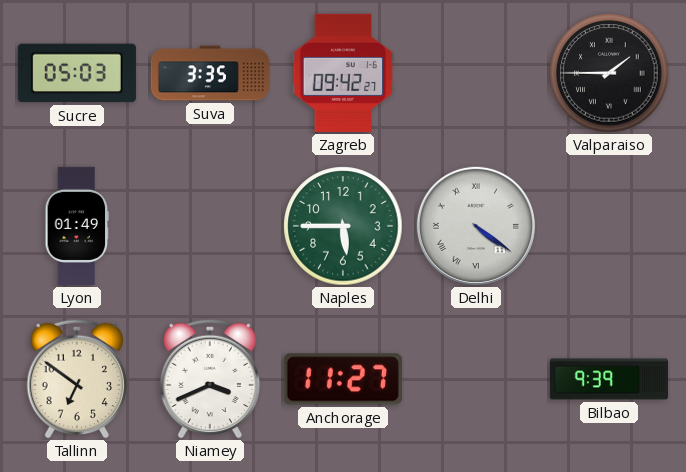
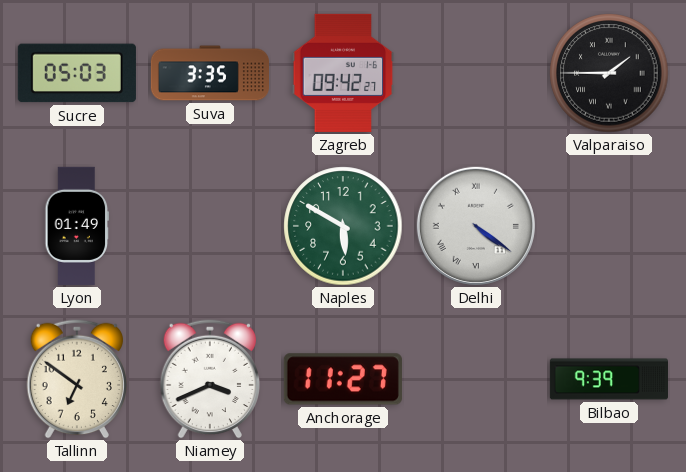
Naples: 5:45 -> 5:50
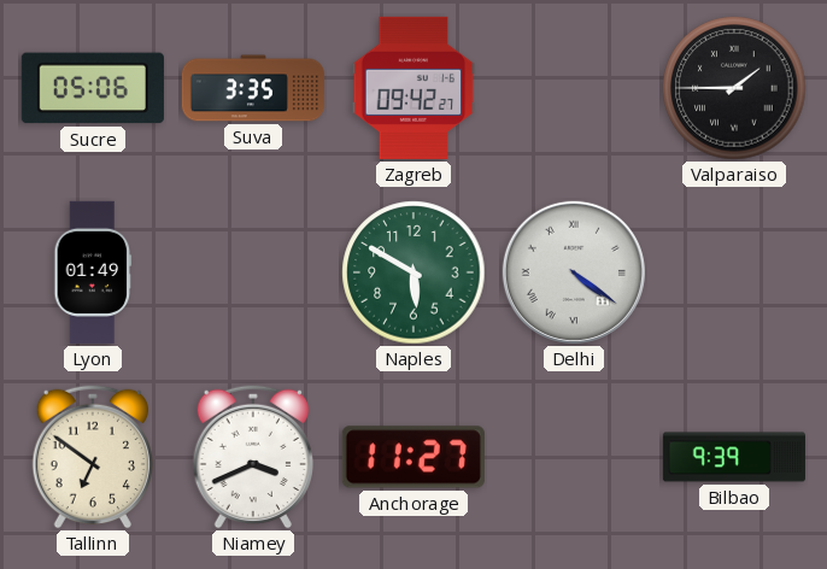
Sucre: 05:03 -> 05:06
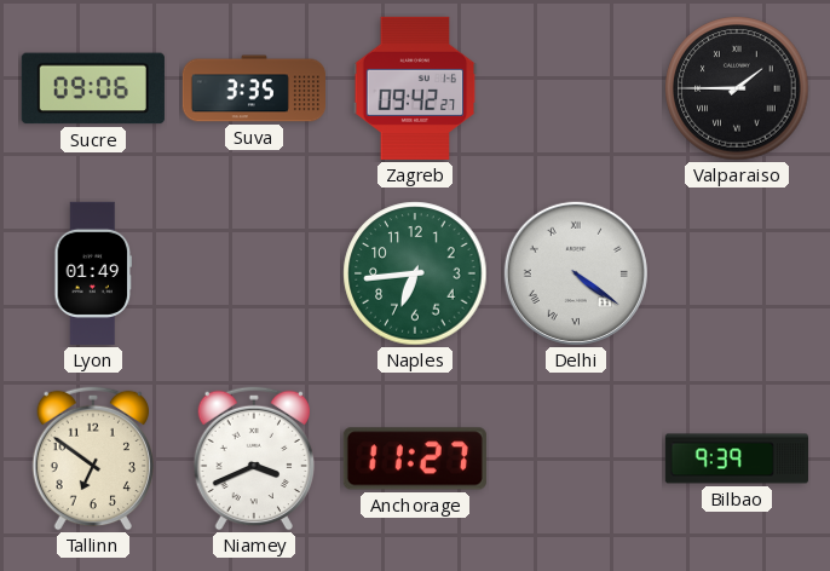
Sucre: 05:06 -> 09:06
Naples: 5:50 -> 6:44
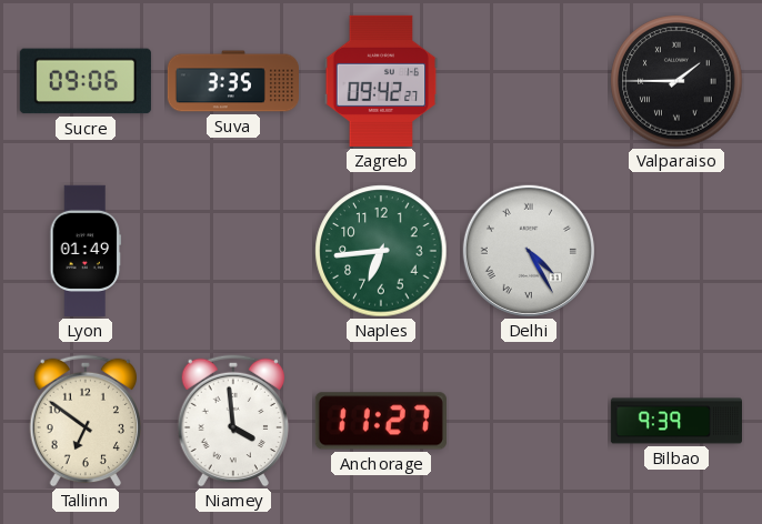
Delhi: 4:21 -> 4:25
Niamey: 3:41 -> 3:59
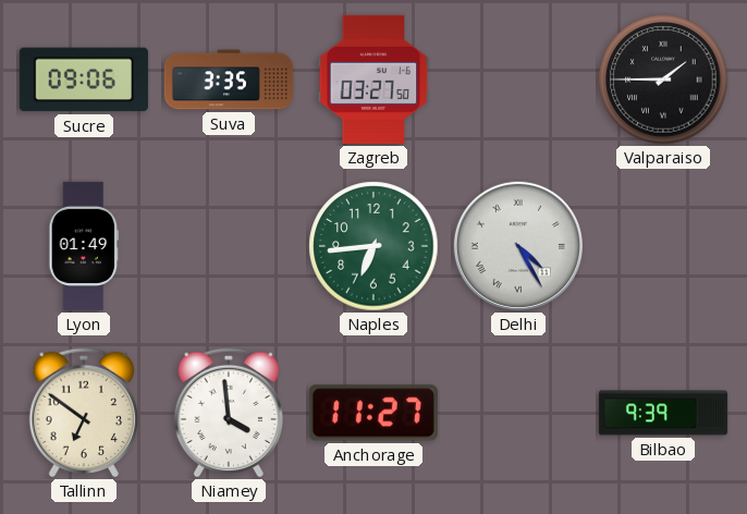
Zagreb: 09:42 -> 03:27
